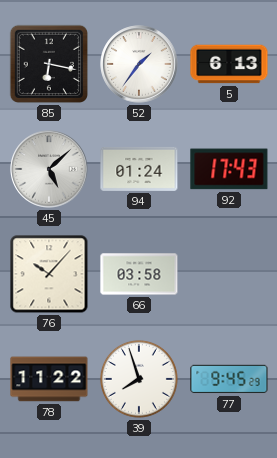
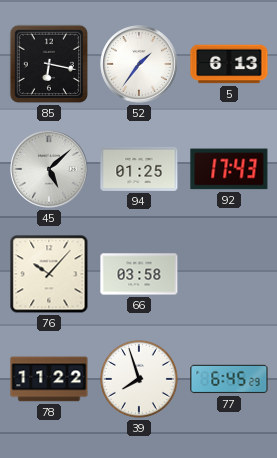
94: 01:24 -> 01:25
77: 9:45 -> 6:45
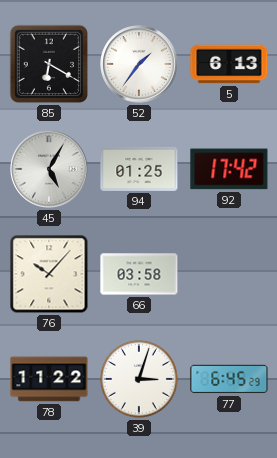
85: 6:17 -> 6:20
45: 5:08 -> 5:05
92: 17:43 -> 17:42
39: 7:57 -> 3:03
